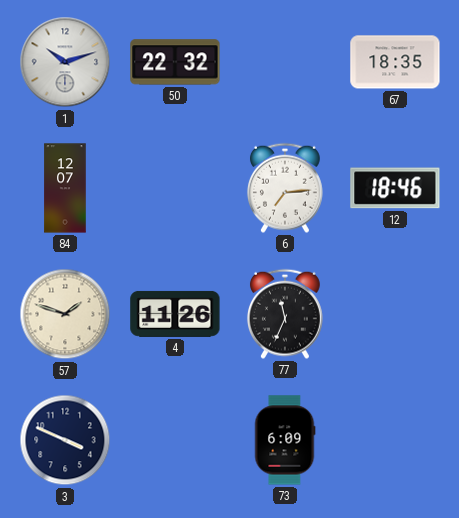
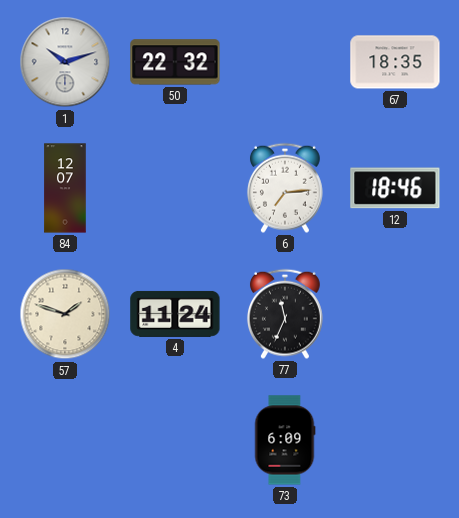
4: 11:26 -> 11:24
3: 3:49 -> none
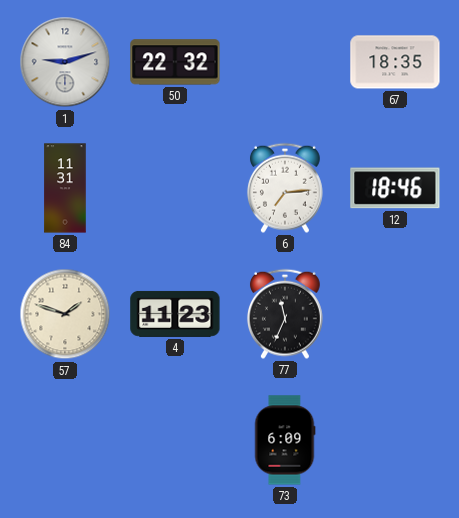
1: 10:12 -> 9:12
84: 12:07 -> 11:31
4: 11:24 -> 11:23
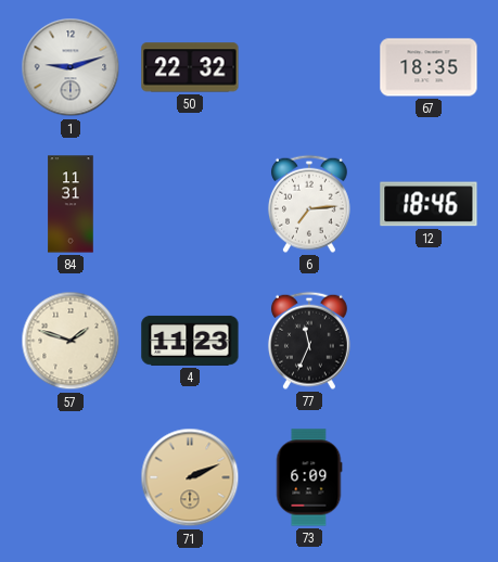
71: none -> 2:11
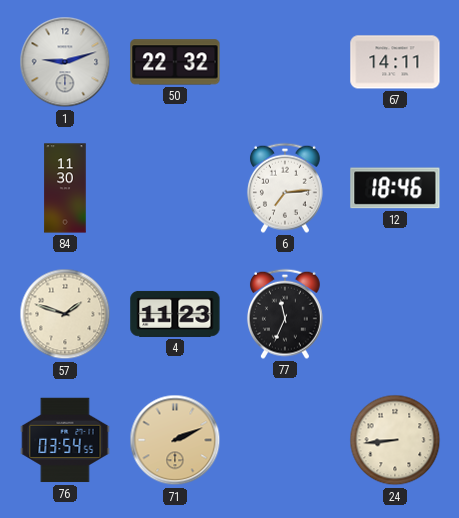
67: 18:35 -> 14:11
84: 11:31 -> 11:30
76: none -> 03:54
73: 6:09 -> none
24: none -> 8:44
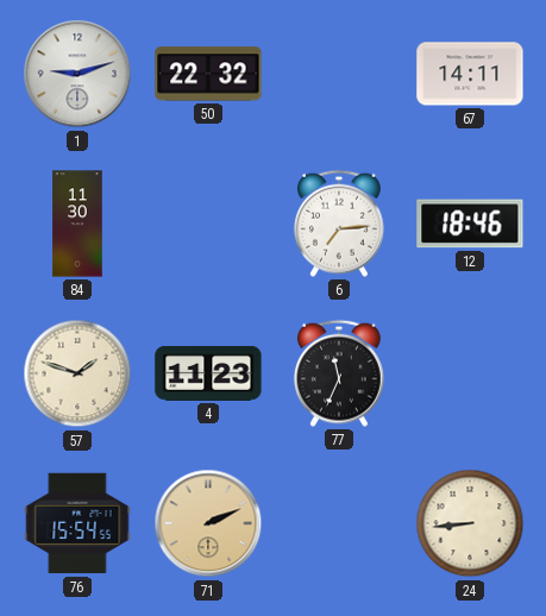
76: 03:54 -> 15:54
